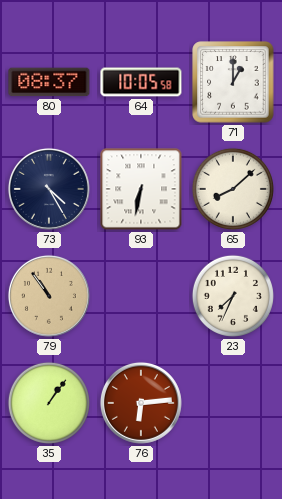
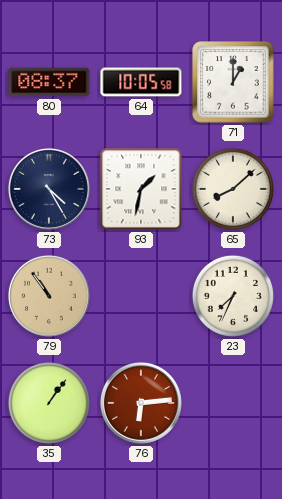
93: 6:32 -> 1:32
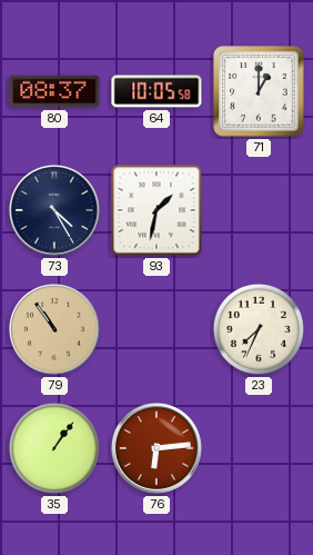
65: 8:08 -> none
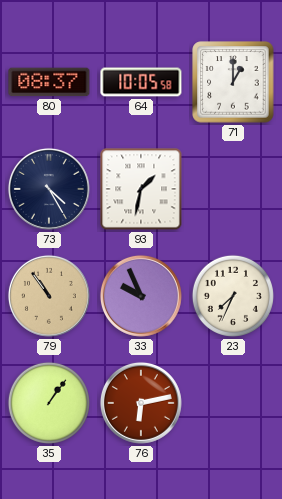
33: none -> 9:56
76: 6:14 -> 6:13
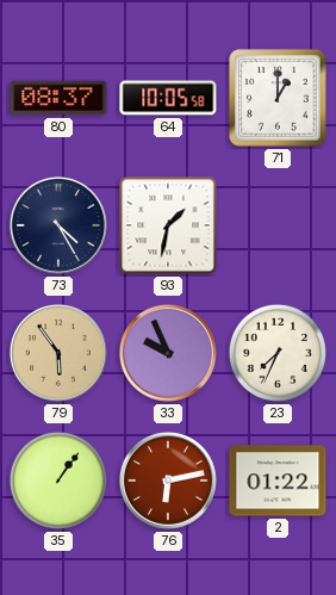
79: 10:54 -> 5:54
2: none -> 01:22
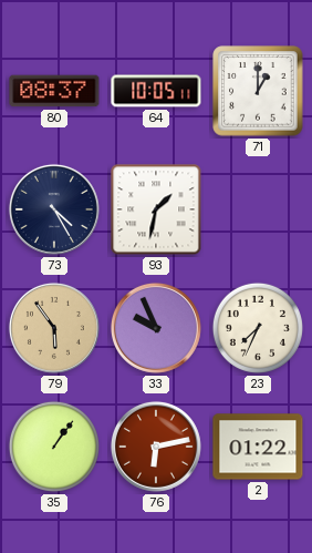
64: 10:05:58 -> 10:05:11
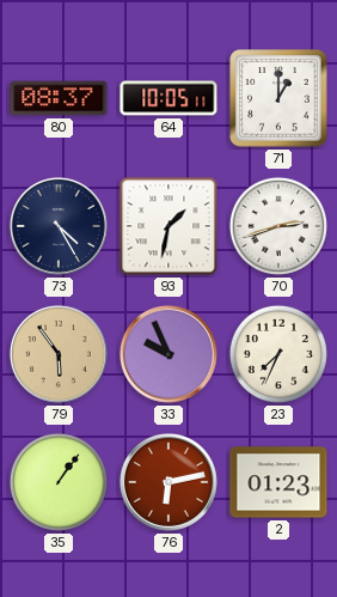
70: none -> 2:42
2: 01:22 -> 01:23
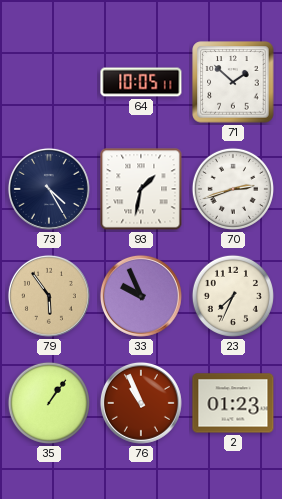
80: 08:37 -> none
71: 1:00 -> 1:52
76: 6:13 -> 10:56
